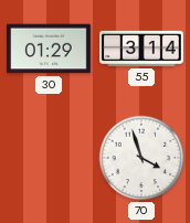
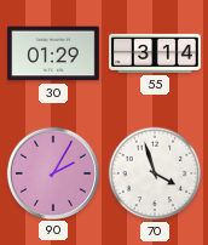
90: none -> 2:05
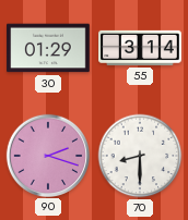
90: 2:05 -> 2:18
70: 3:57 -> 8:30
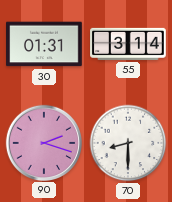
30: 01:29 -> 01:31
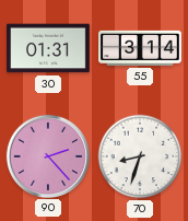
90: 2:18 -> 2:23
70: 8:30 -> 8:33
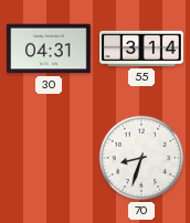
30: 01:31 -> 04:31
90: 2:23 -> none
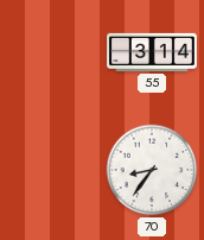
30: 04:31 -> none
70: 8:33 -> 8:36
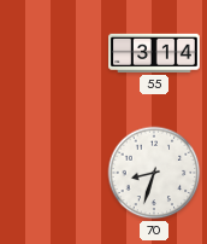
70: 8:36 -> 8:33
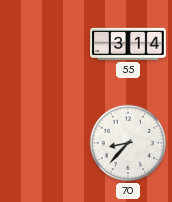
70: 8:33 -> 8:37
